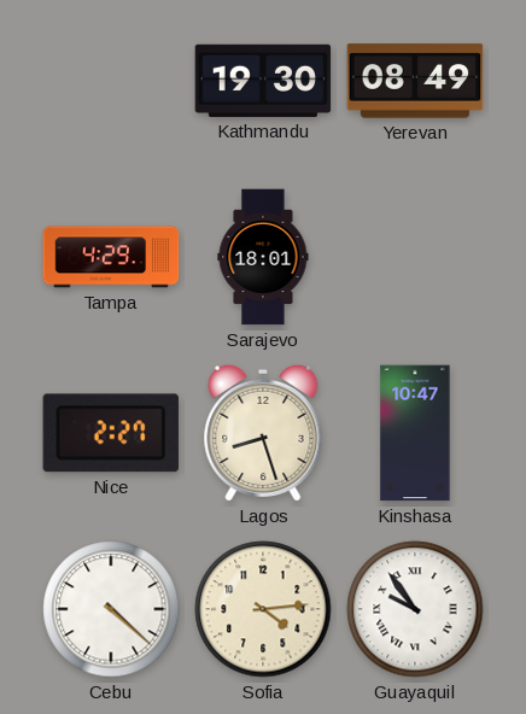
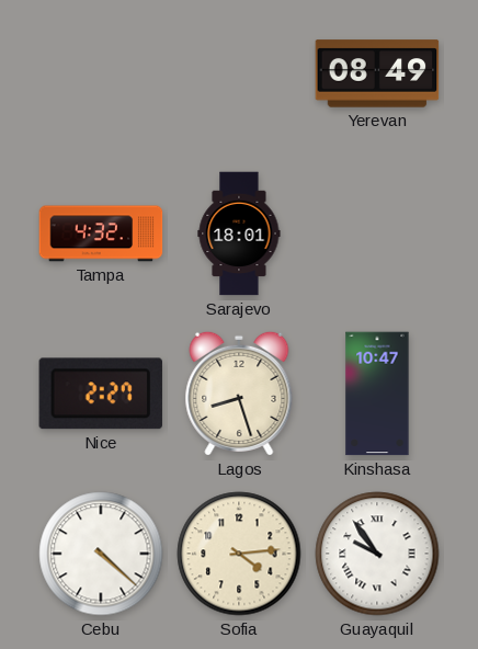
Kathmandu: 19:30 -> none
Tampa: 4:29 -> 4:32
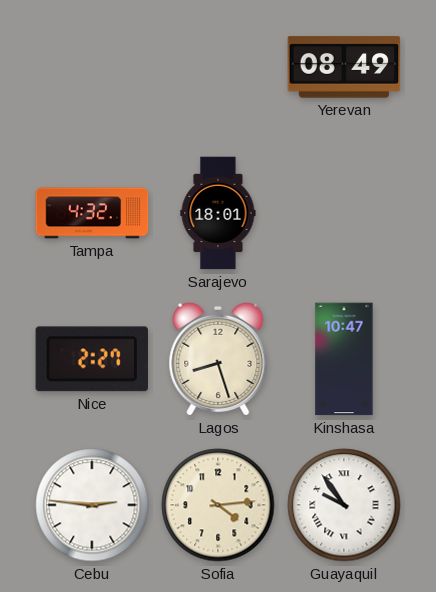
Cebu: 4:22 -> 2:46
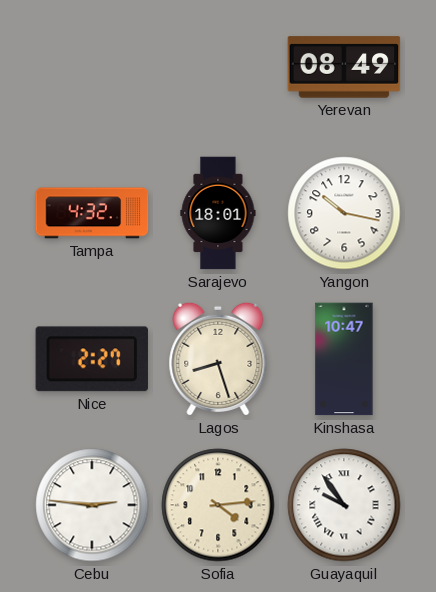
Yangon: none -> 10:17
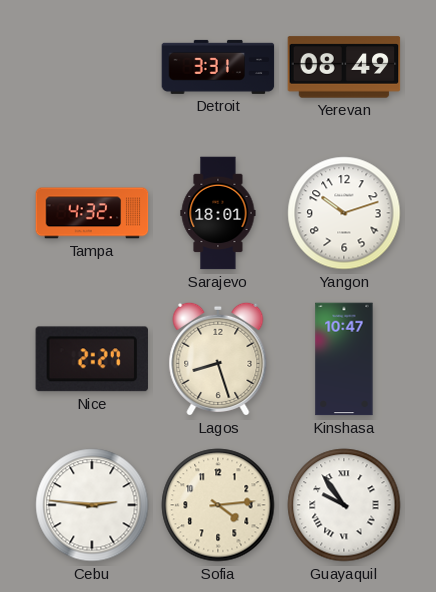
Detroit: none -> 3:31
Yangon: 10:17 -> 10:12
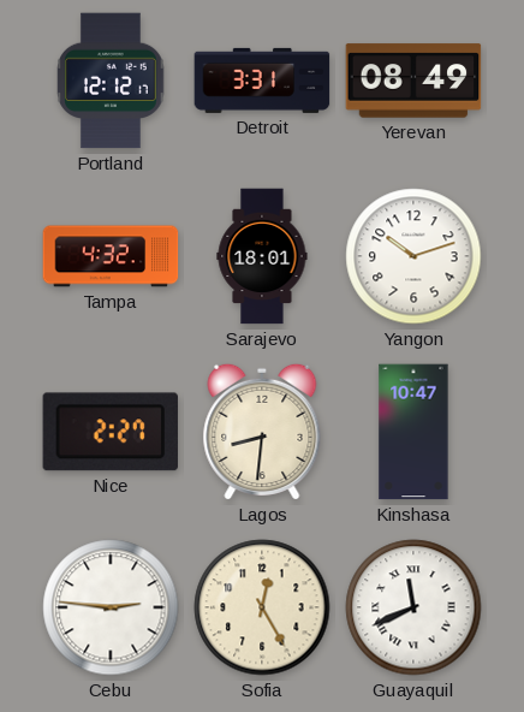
Portland: none -> 12:12
Lagos: 8:27 -> 8:31
Sofia: 4:14 -> 12:25
Guayaquil: 9:54 -> 11:41
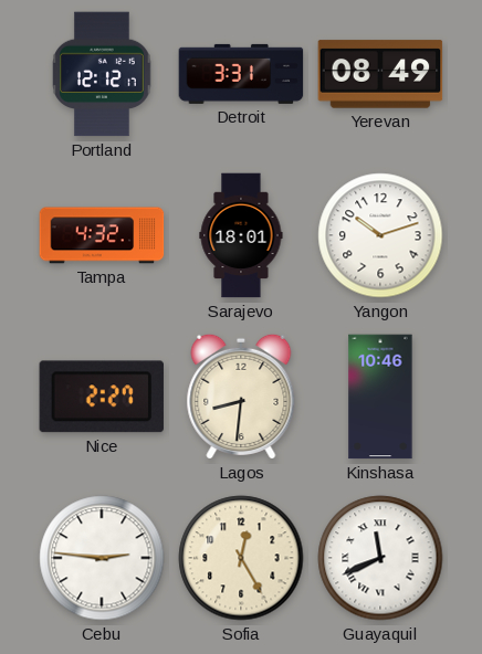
Kinshasa: 10:47 -> 10:46
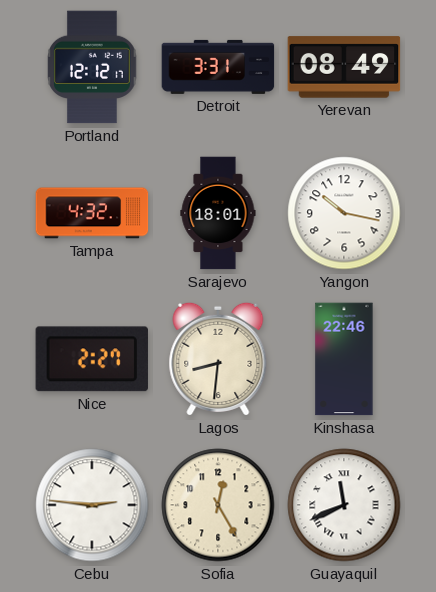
Yangon: 10:12 -> 10:17
Kinshasa: 10:46 -> 22:46
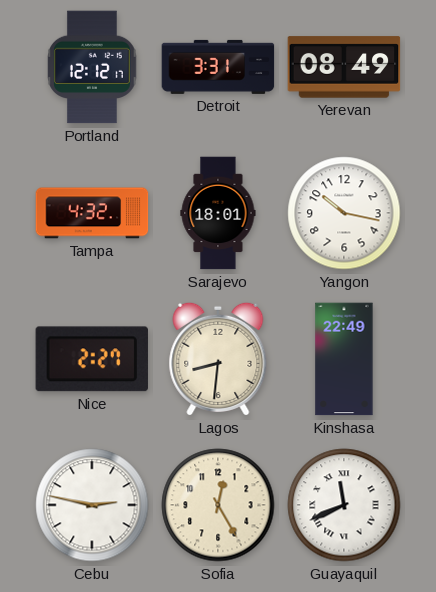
Kinshasa: 22:46 -> 22:49
Cebu: 2:46 -> 2:47
